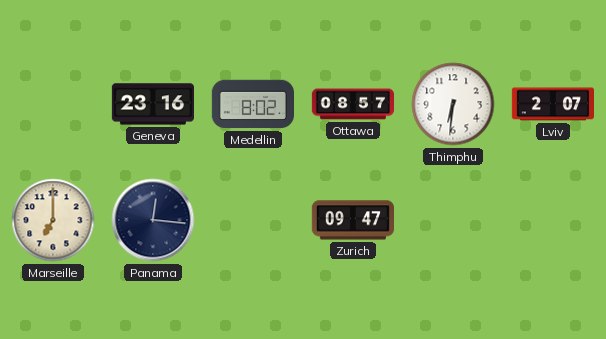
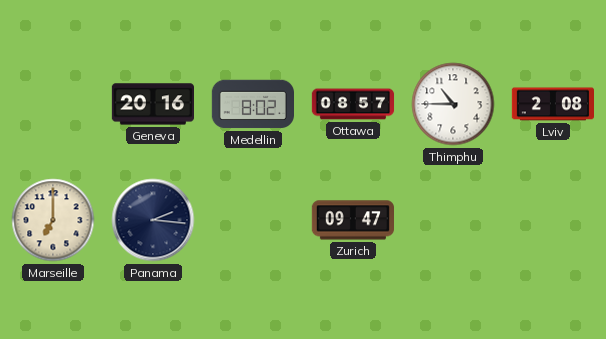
Geneva: 23:16 -> 20:16
Thimphu: 6:31 -> 10:45
Lviv: 2:07 -> 2:08
Panama: 12:16 -> 2:16
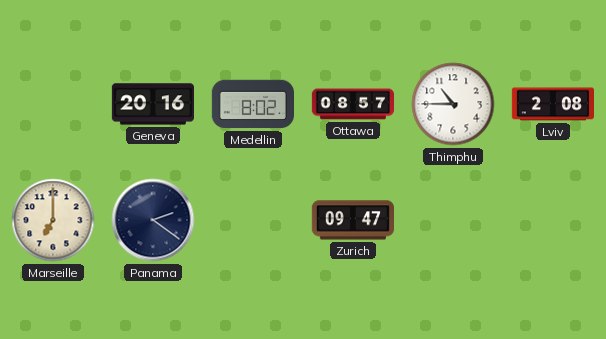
Panama: 2:16 -> 2:21
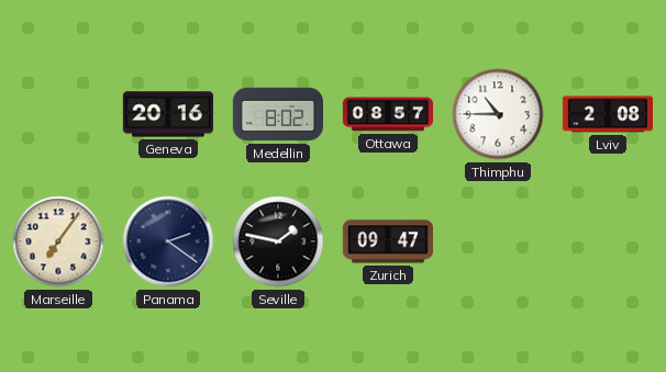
Marseille: 7:00 -> 7:06
Seville: none -> 1:47
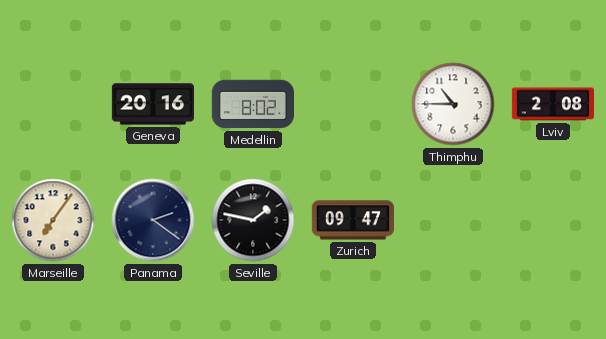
Ottawa: 08:57 -> none
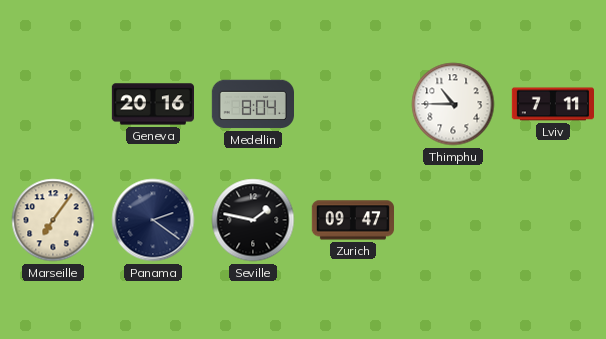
Medellin: 8:02 -> 8:04
Lviv: 2:08 -> 7:11
